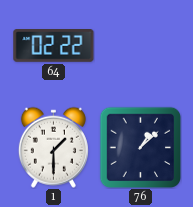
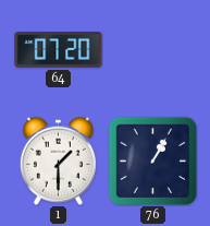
64: 02:22 -> 07:20
76: 1:08 -> 1:05
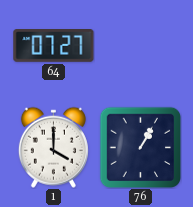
64: 07:20 -> 07:27
1: 1:30 -> 4:00
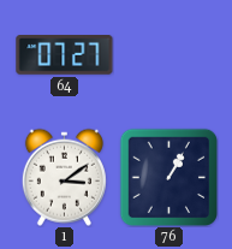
1: 4:00 -> 3:09
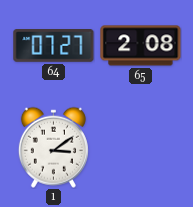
65: none -> 2:08
76: 1:05 -> none
